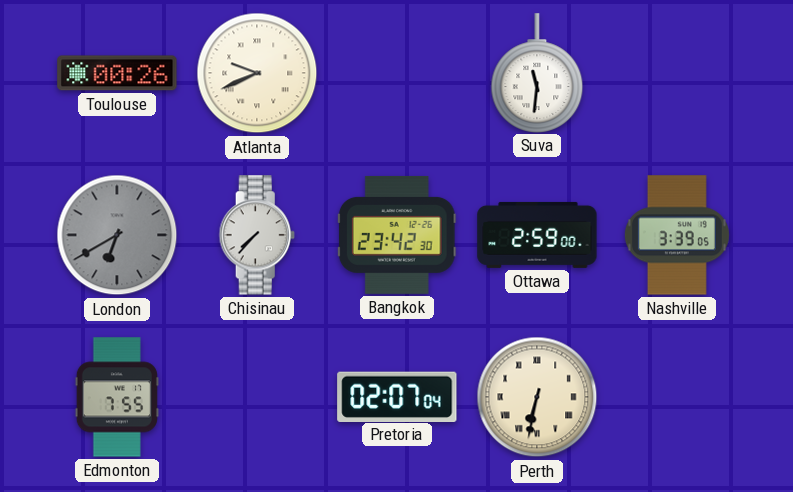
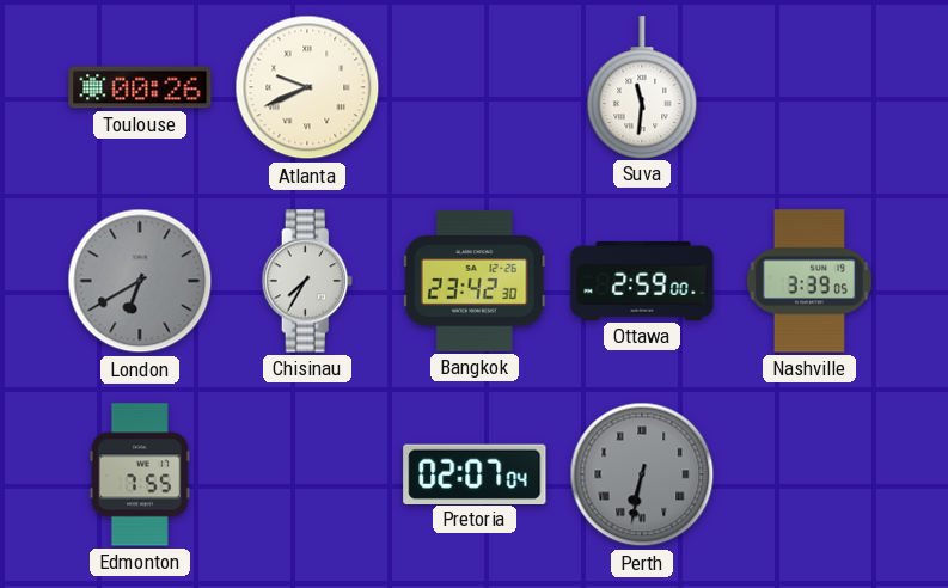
Chisinau: 7:37 -> 7:35
Perth dial: cream -> grey
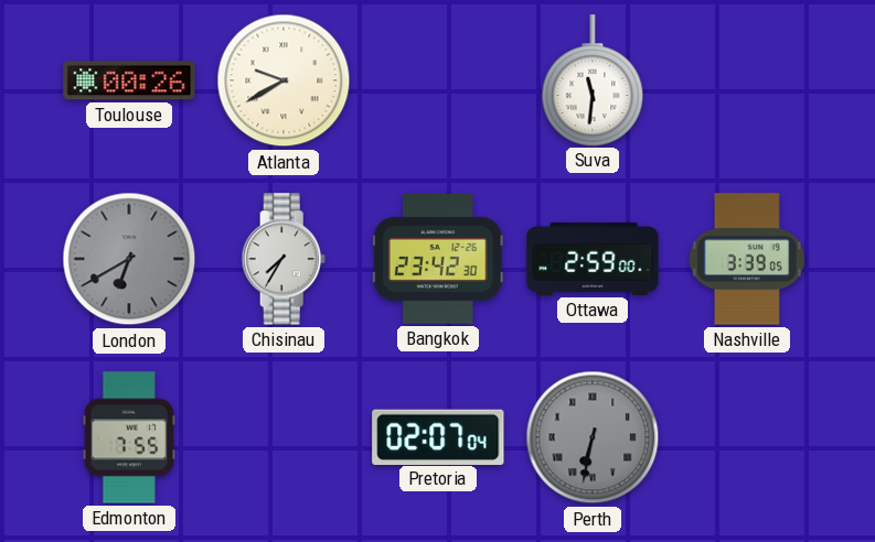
Atlanta: 9:41 -> 9:40
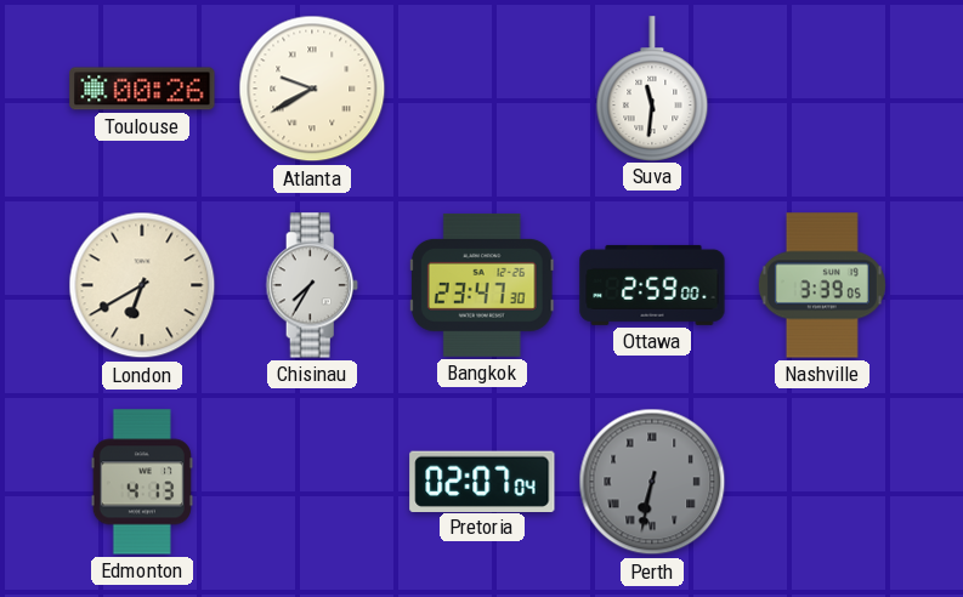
London dial: grey -> cream
Bangkok: 23:42 -> 23:47
Edmonton: 7:55 -> 4:13
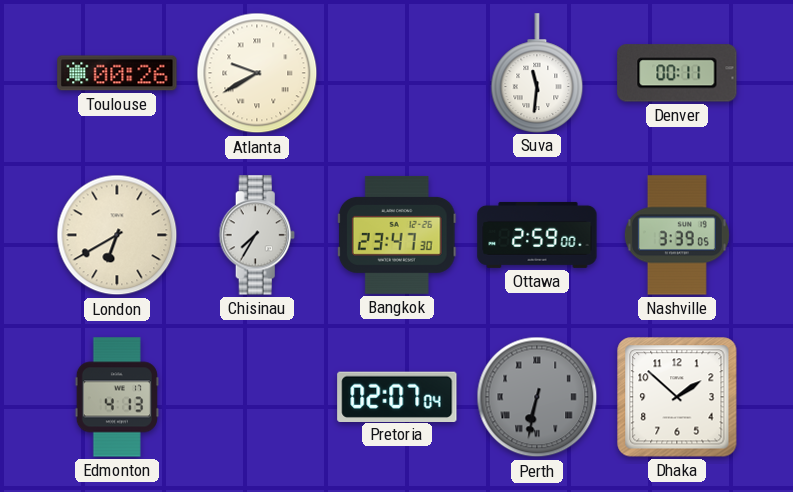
Denver: none -> 00:11
Dhaka: none -> 1:52
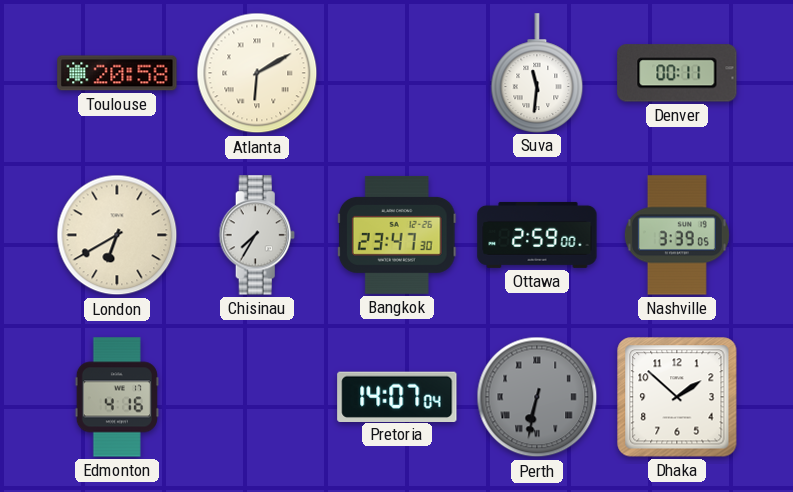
Toulouse: 00:26 -> 20:58
Atlanta: 9:40 -> 6:10
Edmonton: 4:13 -> 4:16
Pretoria: 02:07 -> 14:07
